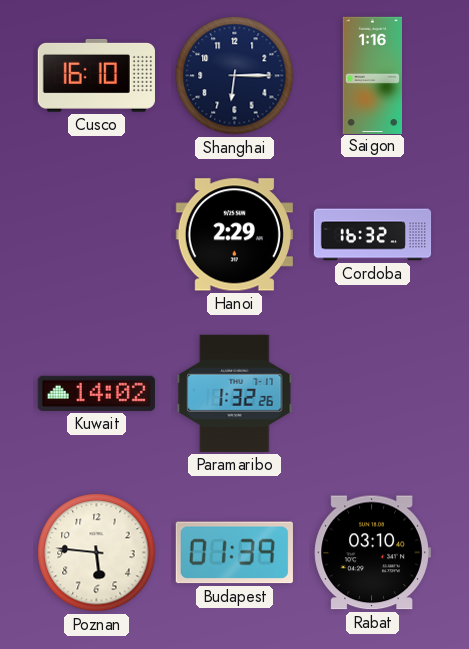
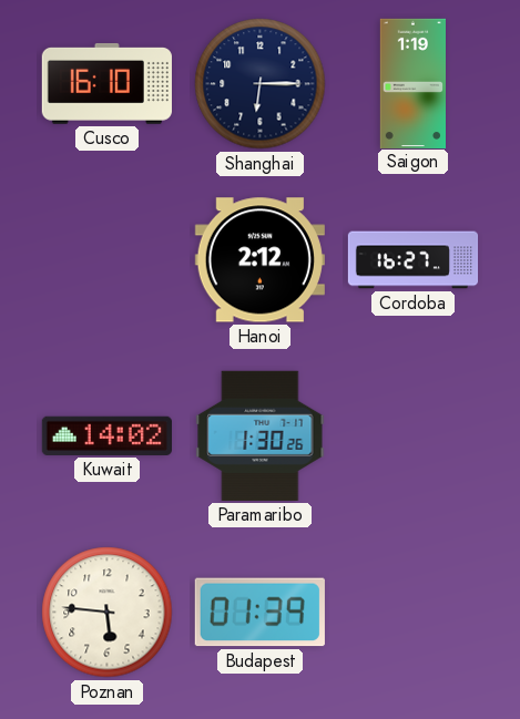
Saigon: 1:16 -> 1:19
Hanoi: 2:29 -> 2:12
Cordoba: 16:32 -> 16:27
Paramaribo: 1:32 -> 1:30
Rabat: 03:10 -> none
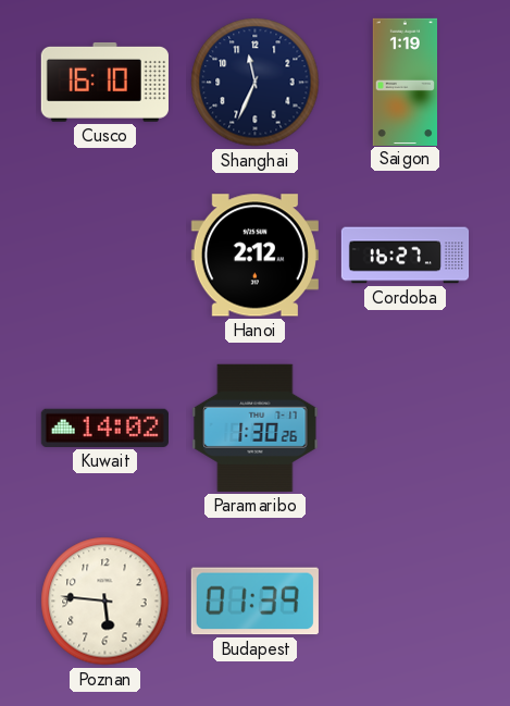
Shanghai: 6:15 -> 11:34
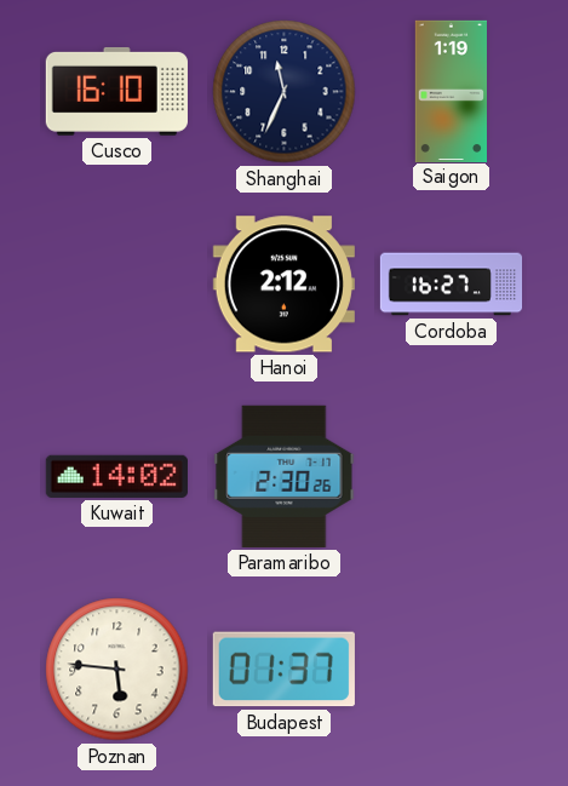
Paramaribo: 1:30 -> 2:30
Budapest: 01:39 -> 01:37
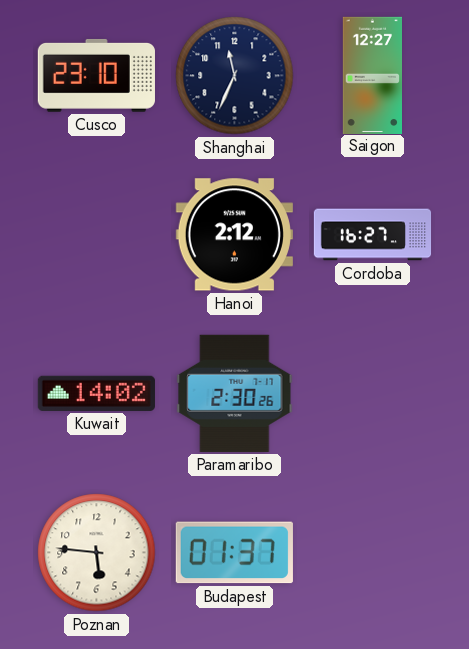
Cusco: 16:10 -> 23:10
Saigon: 1:19 -> 12:27
